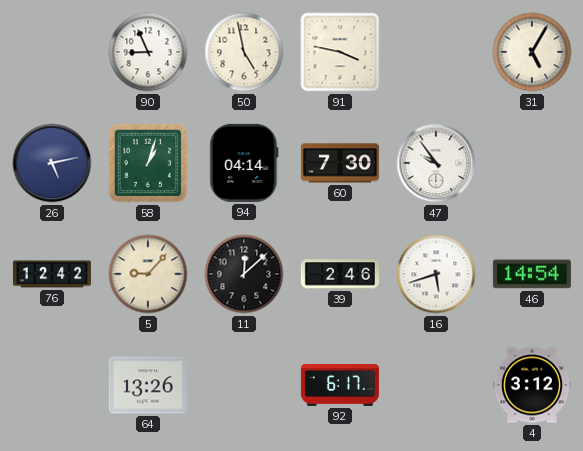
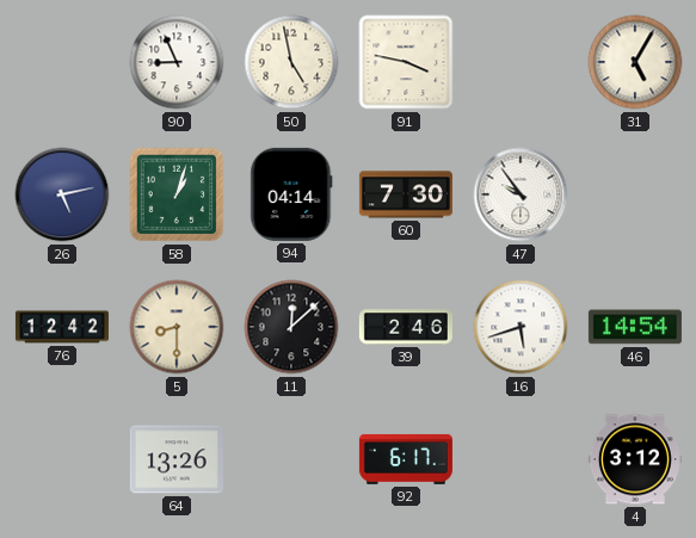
5: 9:07 -> 8:30
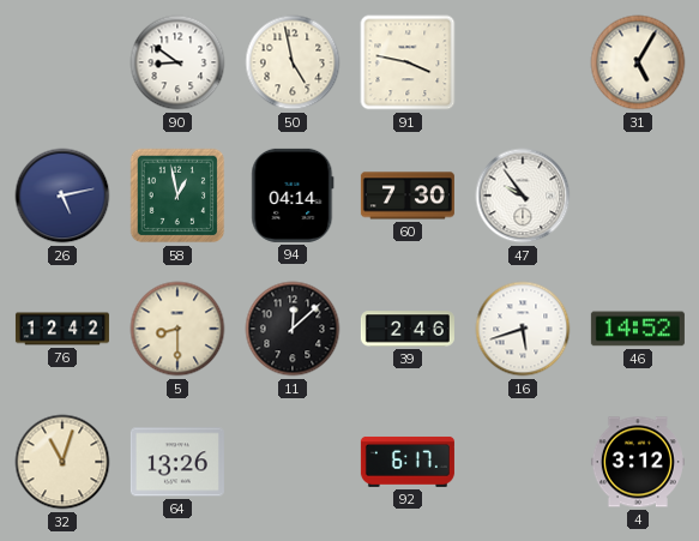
90: 8:56 -> 8:51
58: 1:03 -> 12:58
46: 14:54 -> 14:52
32: none -> 11:03
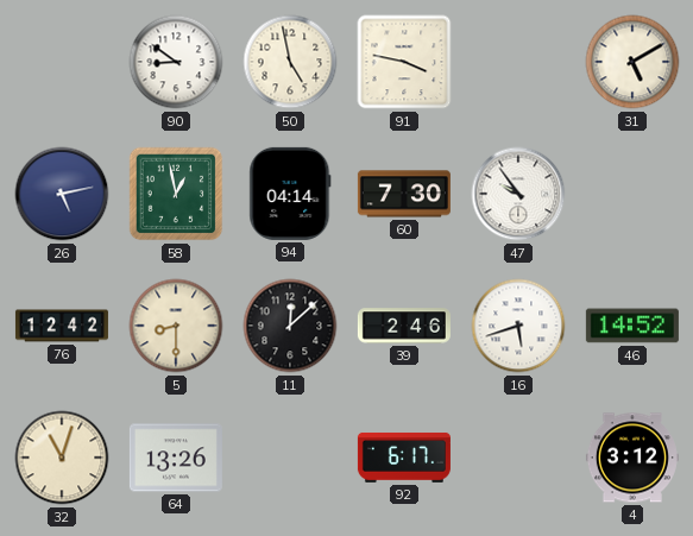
31: 5:05 -> 5:10
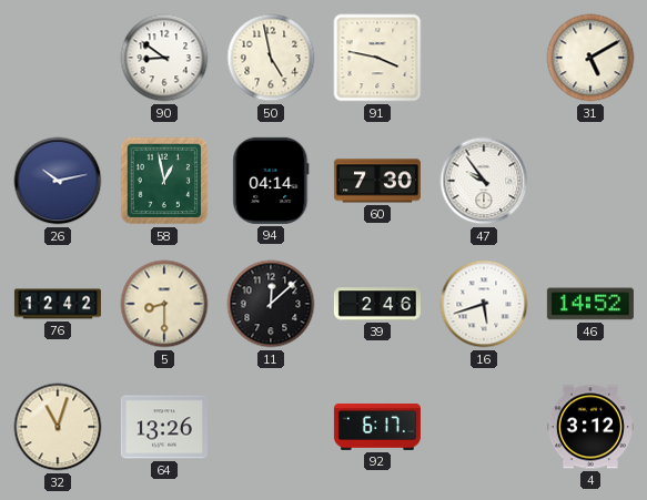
26: 5:13 -> 10:13
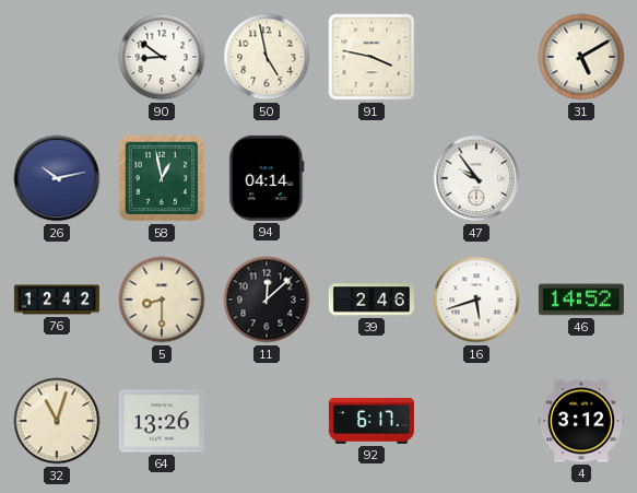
60: 7:30 -> none
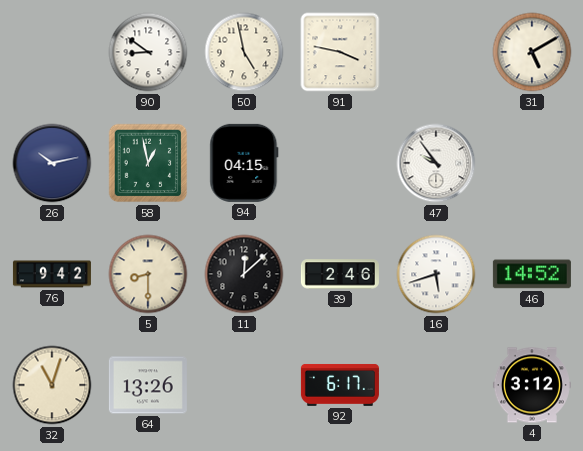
94: 04:14 -> 04:15
76: 12:42 -> 9:42
